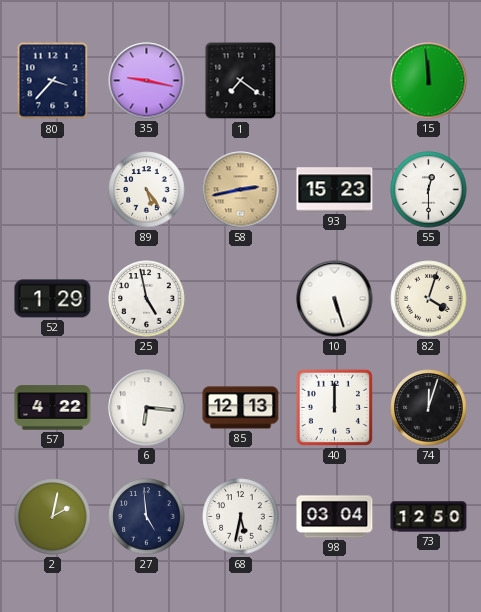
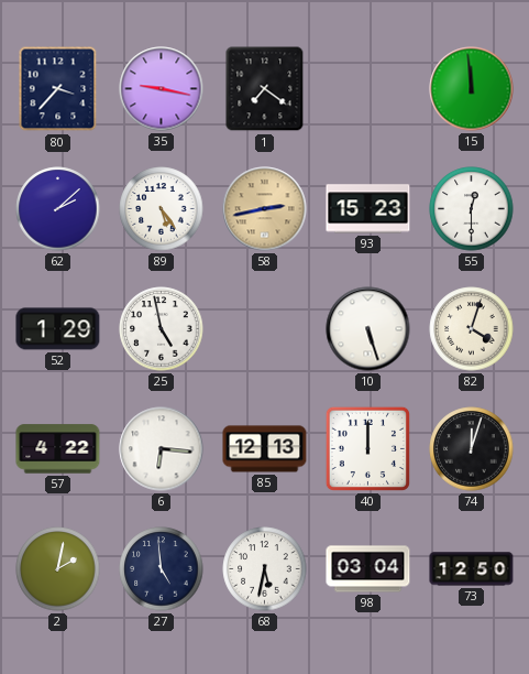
62: none -> 2:08
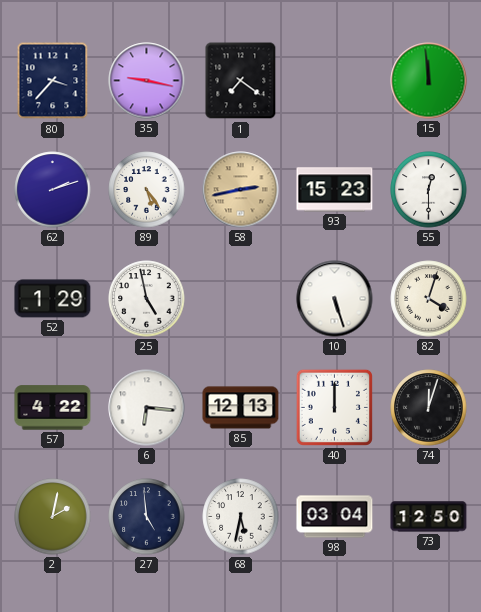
62: 2:08 -> 2:12
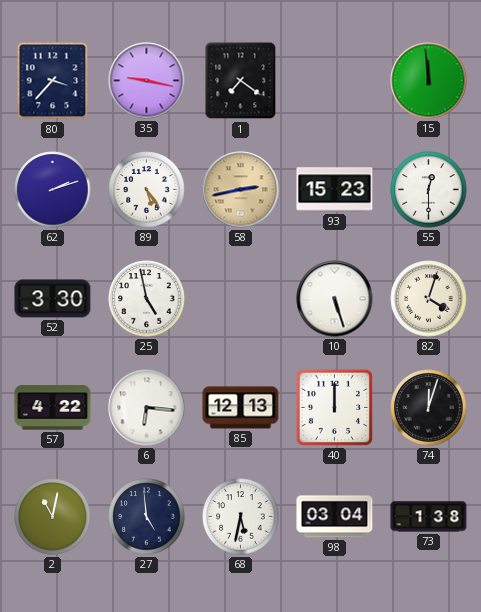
52: 1:29 -> 3:30
2: 2:02 -> 11:02
73: 12:50 -> 1:38
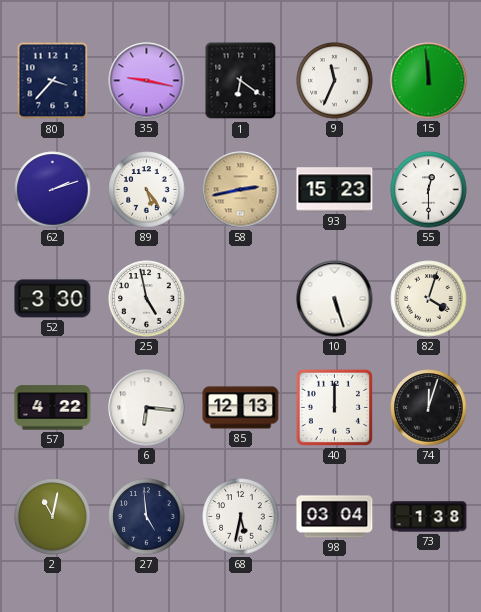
1: 7:21 -> 6:21
9: none -> 11:34
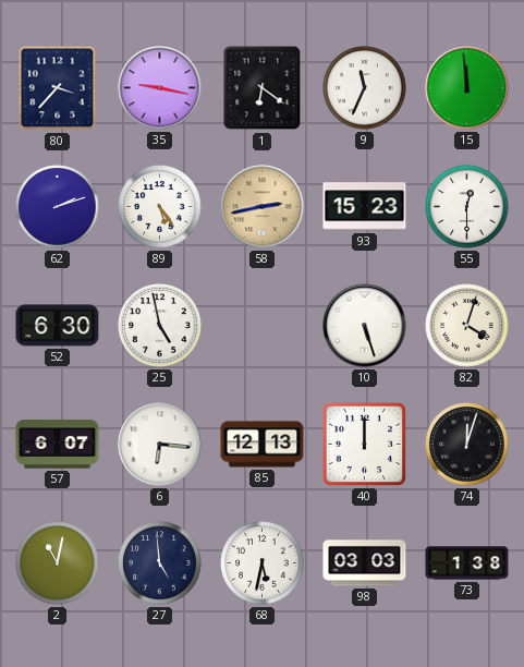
52: 3:30 -> 6:30
57: 4:22 -> 6:07
98: 03:04 -> 03:03
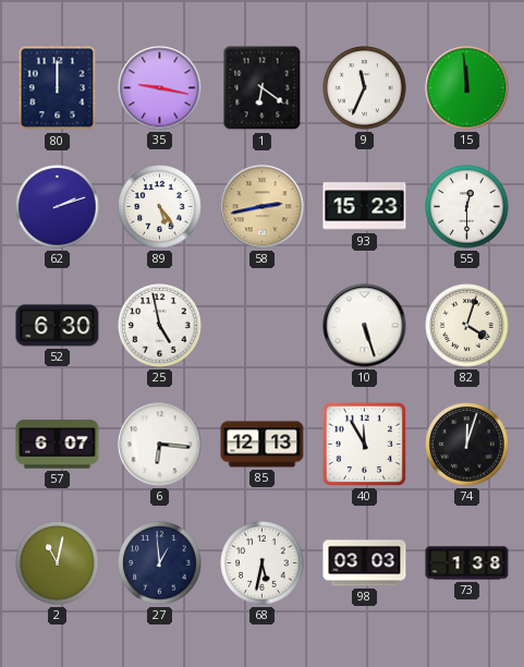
80: 3:37 -> 12:00
40: 12:00 -> 11:55
27: 4:59 -> 12:59
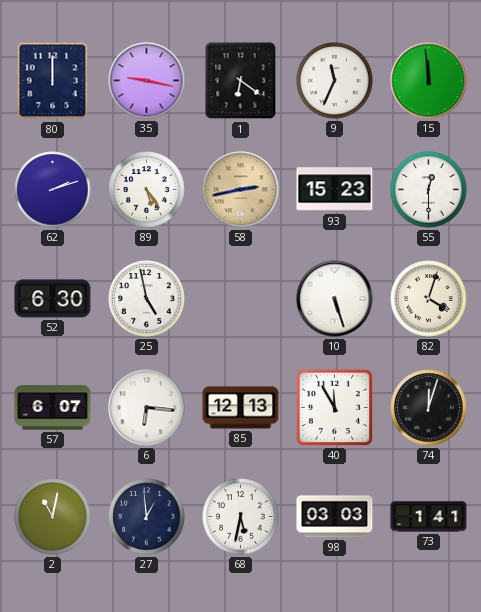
73: 1:38 -> 1:41
